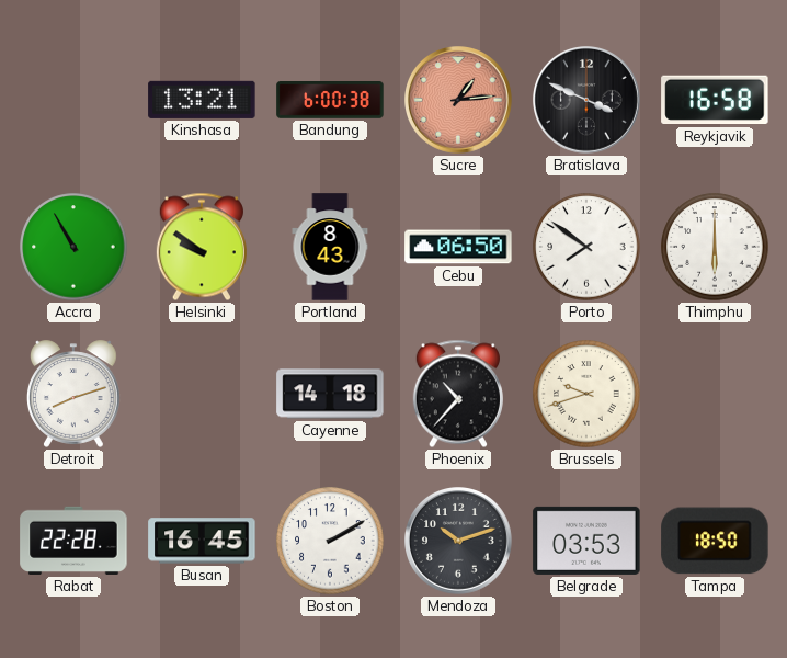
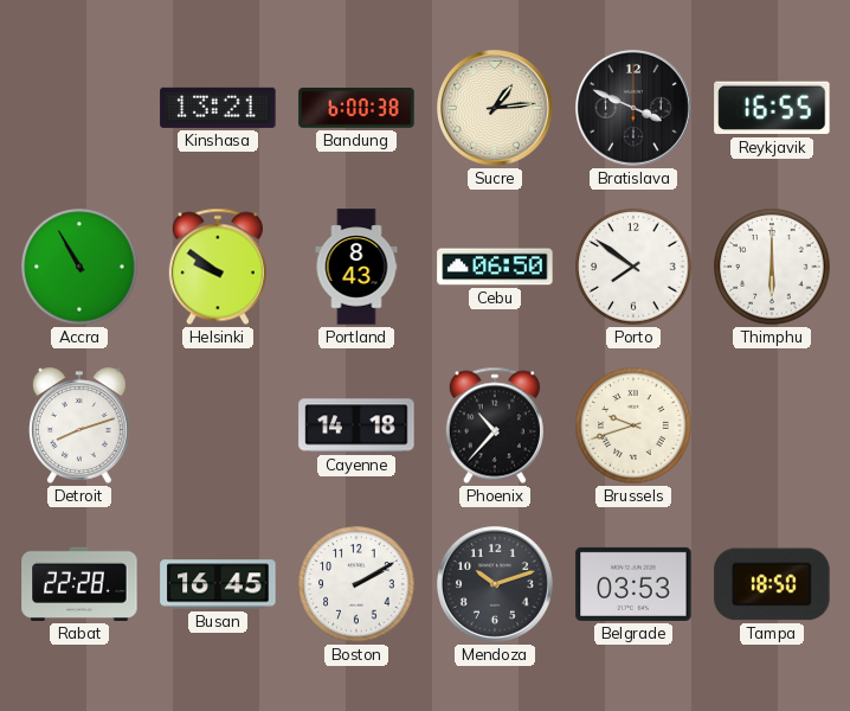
Sucre dial: salmon -> cream
Reykjavik: 16:58 -> 16:55
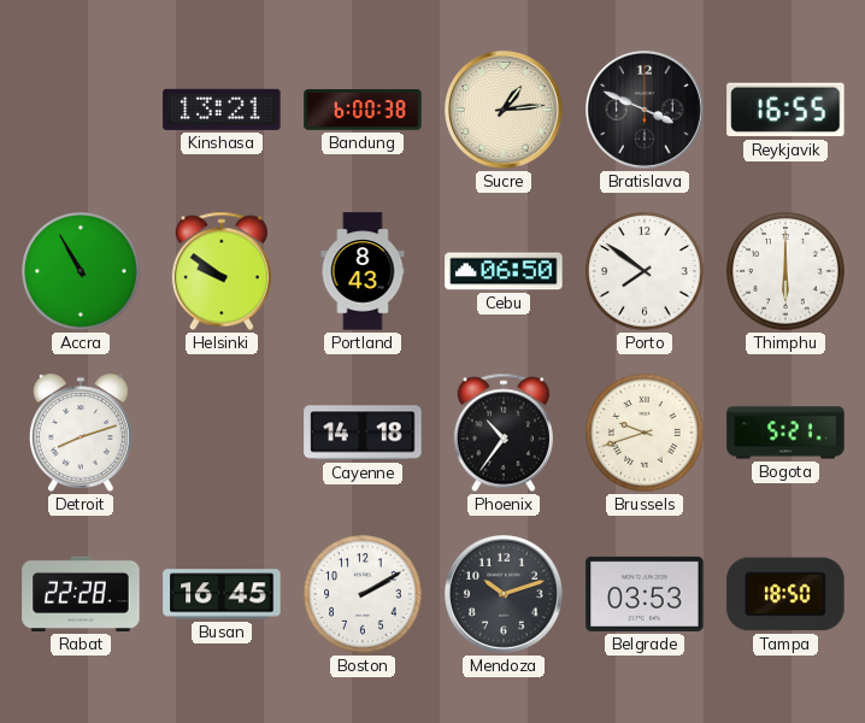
Phoenix: 10:37 -> 10:36
Bogota: none -> 5:21
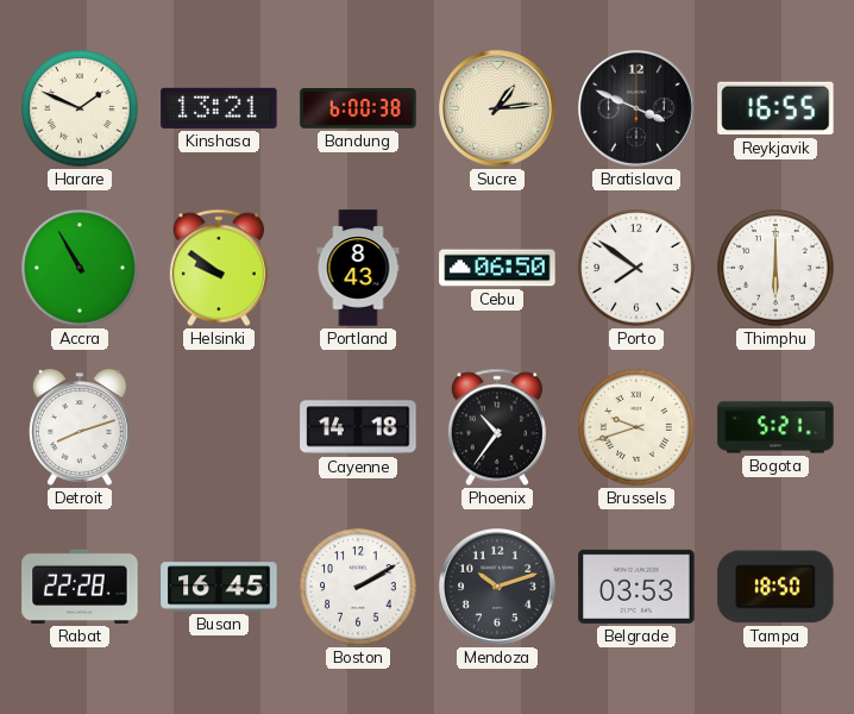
Harare: none -> 1:49
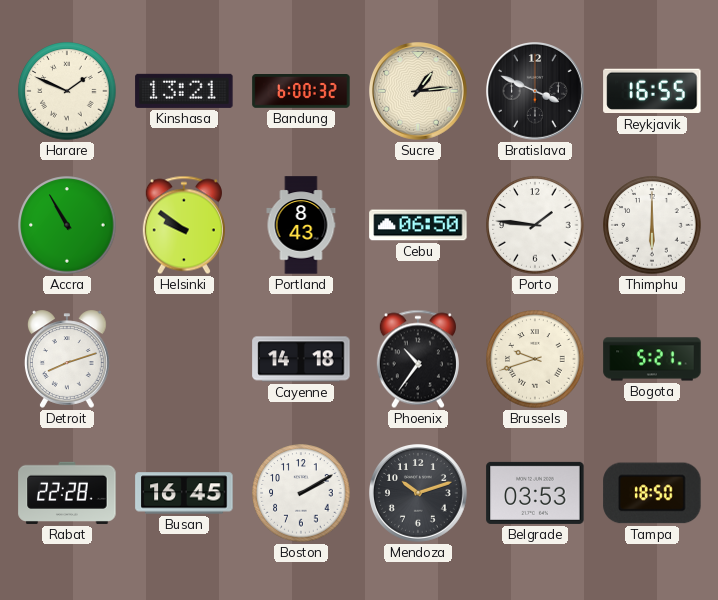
Bandung: 6:00:38 -> 6:00:32
Porto: 7:51 -> 1:46
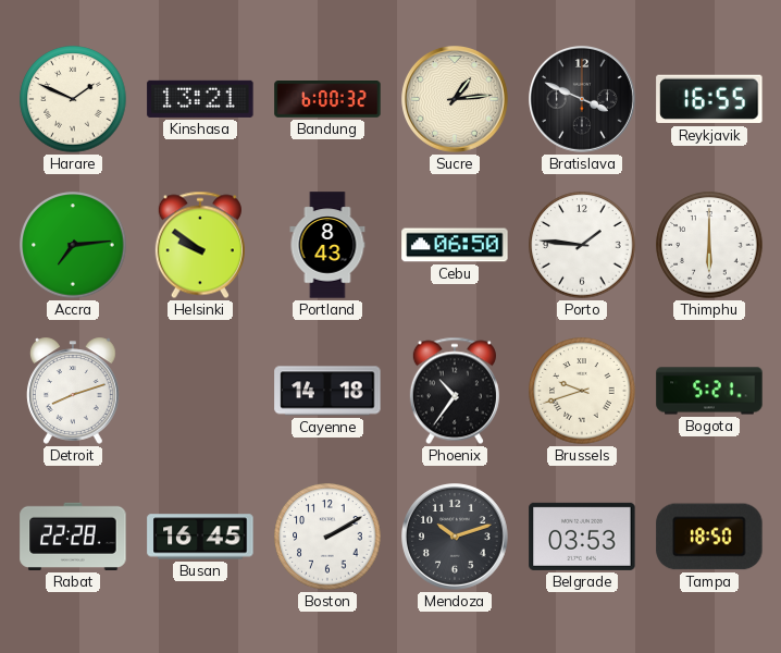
Accra: 10:55 -> 7:14
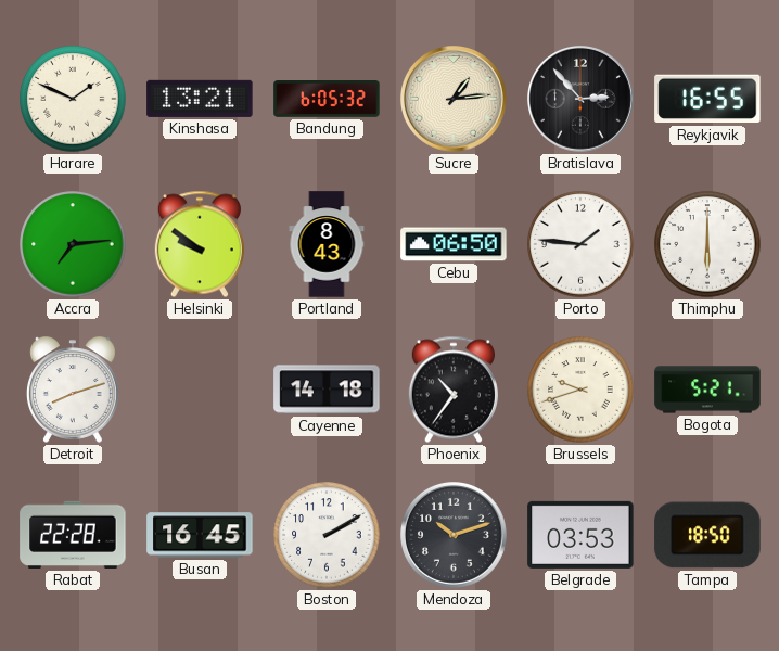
Bandung: 6:00 -> 6:05
Bratislava: 3:49 -> 2:53
